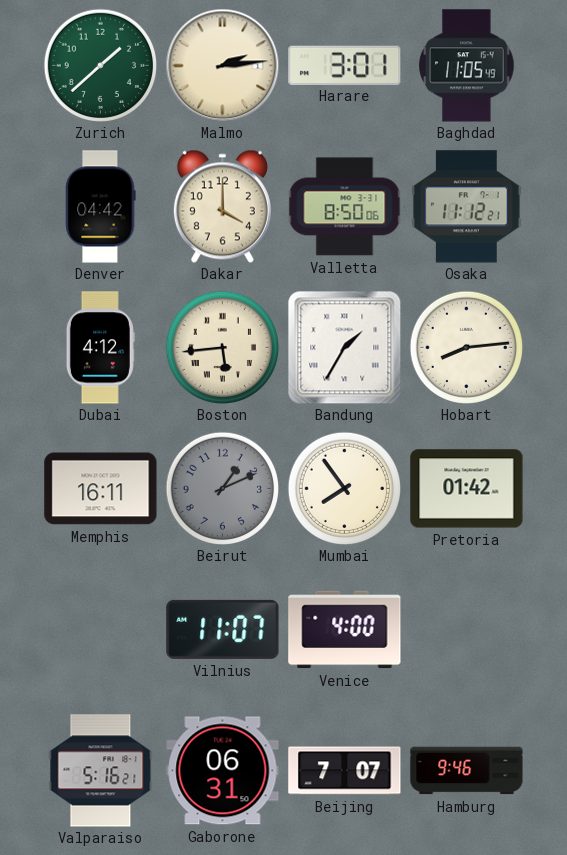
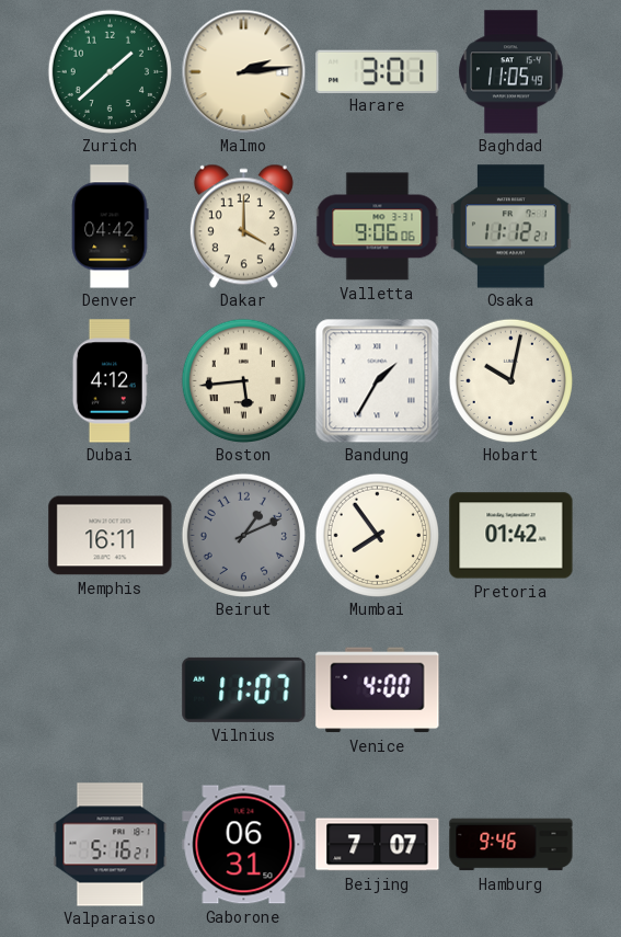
Valletta: 8:50 -> 9:06
Hobart: 8:14 -> 10:02
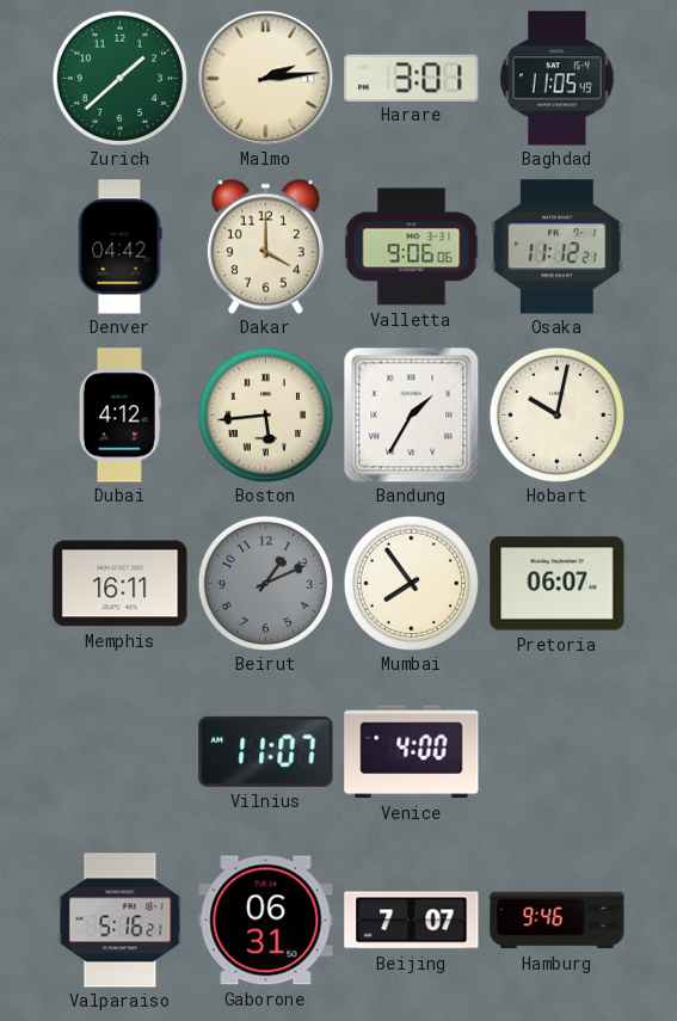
Pretoria: 01:42 -> 06:07
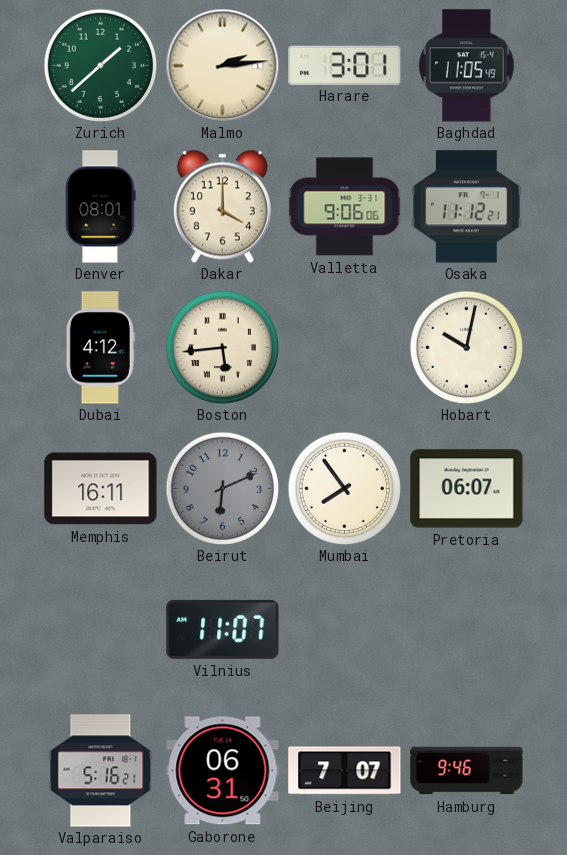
Denver: 04:42 -> 08:01
Bandung: 1:35 -> none
Beirut: 1:11 -> 6:11
Venice: 4:00 -> none
